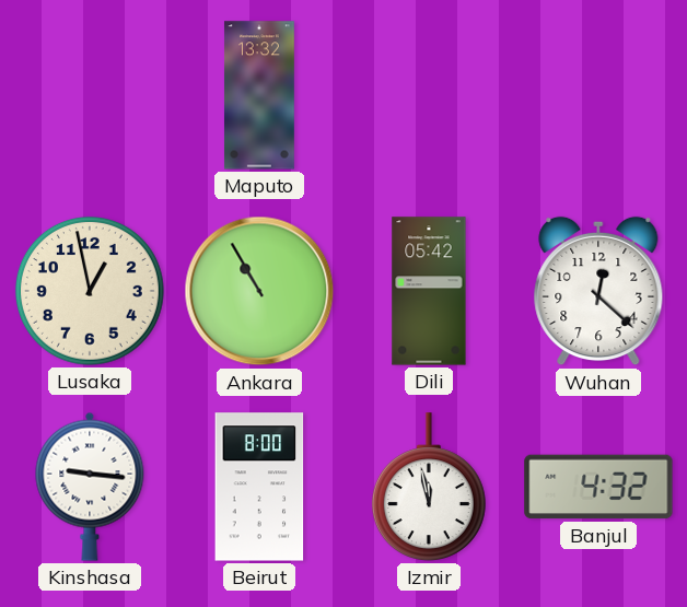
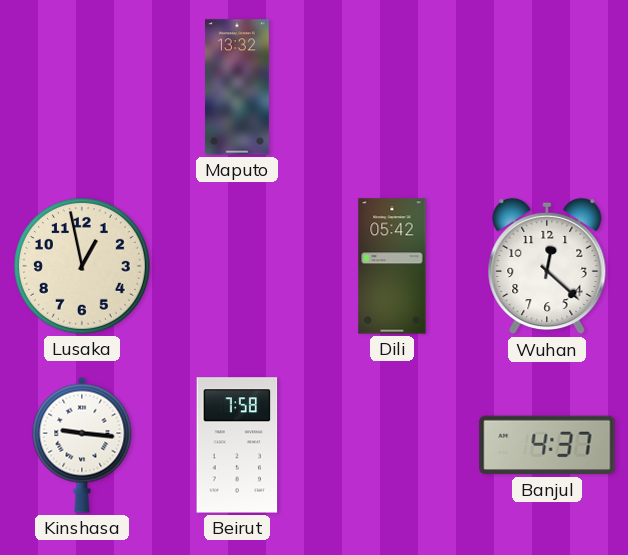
Ankara: 10:55 -> none
Beirut: 8:00 -> 7:58
Izmir: 11:58 -> none
Banjul: 4:32 -> 4:37
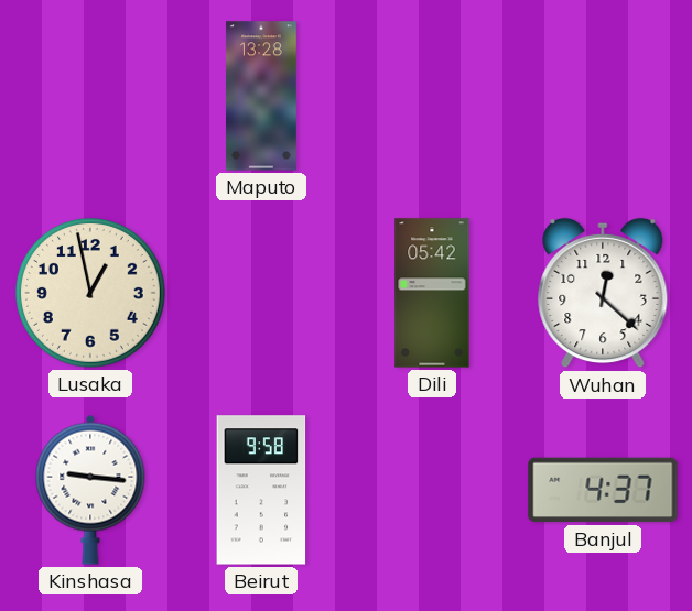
Maputo: 13:32 -> 13:28
Beirut: 7:58 -> 9:58
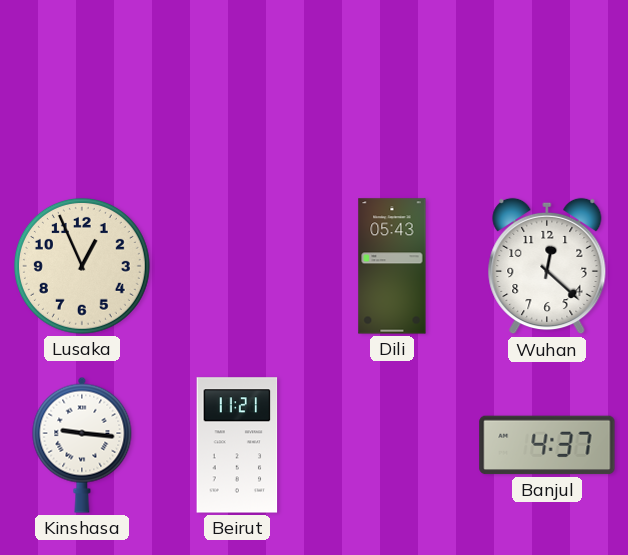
Maputo: 13:28 -> none
Lusaka: 12:58 -> 12:56
Dili: 05:42 -> 05:43
Beirut: 9:58 -> 11:21
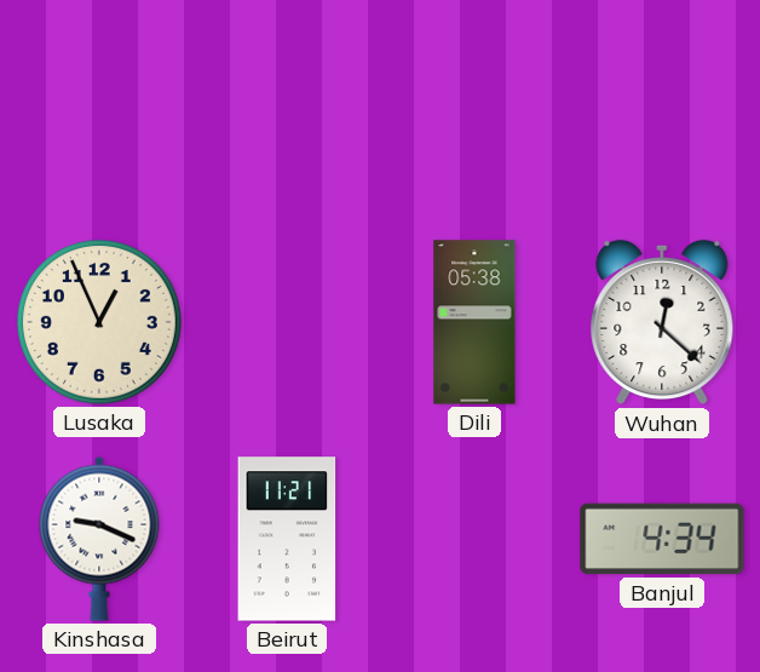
Dili: 05:43 -> 05:38
Kinshasa: 9:16 -> 9:19
Banjul: 4:37 -> 4:34
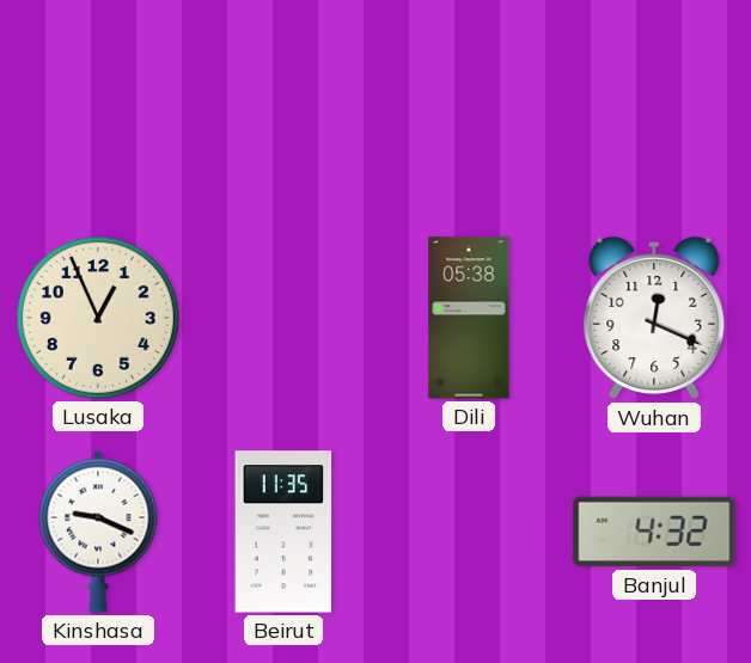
Wuhan: 12:22 -> 12:19
Beirut: 11:21 -> 11:35
Banjul: 4:34 -> 4:32
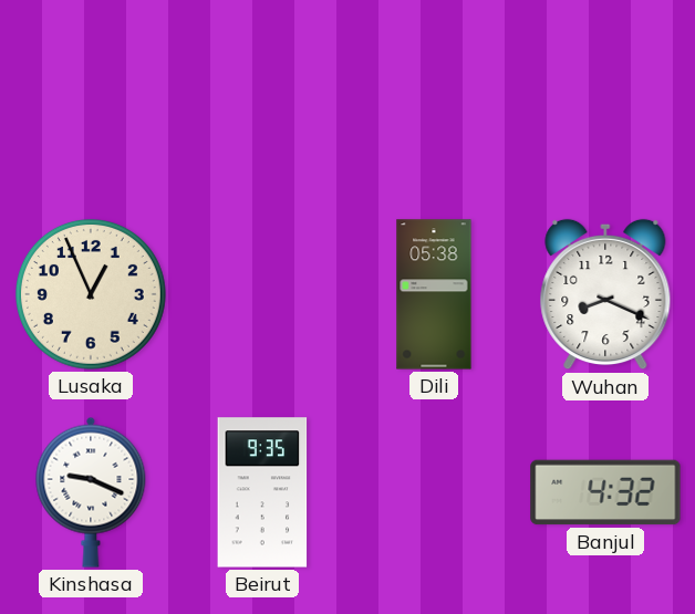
Wuhan: 12:19 -> 8:19
Beirut: 11:35 -> 9:35
